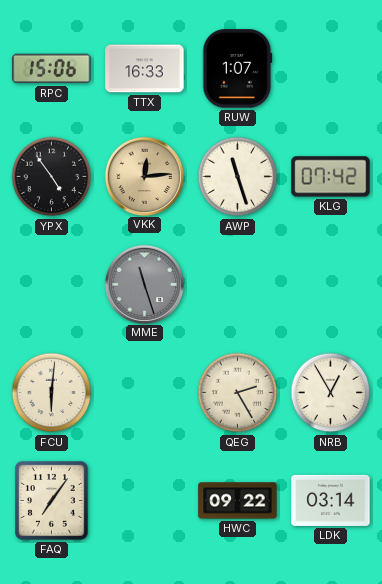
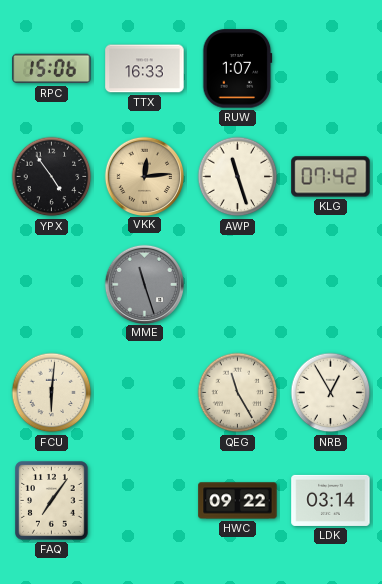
QEG: 2:25 -> 11:25
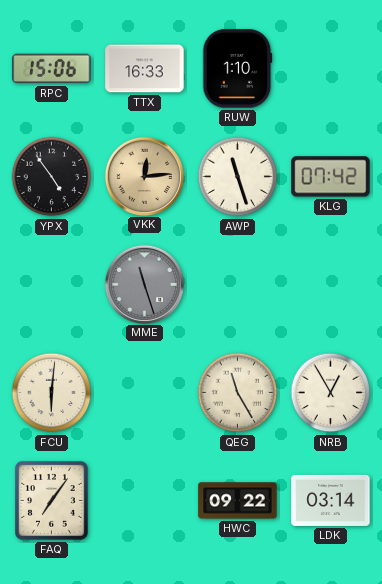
RUW: 1:07 -> 1:10
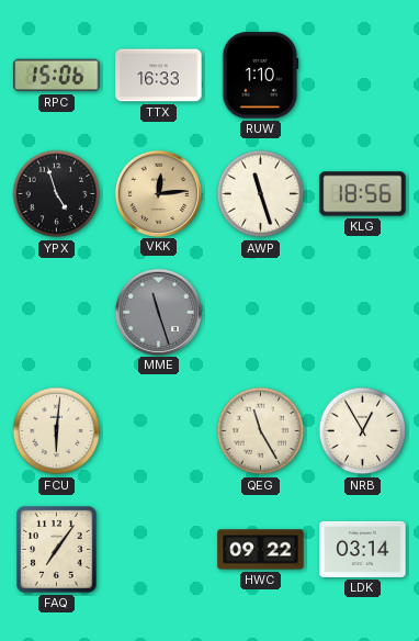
YPX: 4:54 -> 4:57
KLG: 07:42 -> 18:56
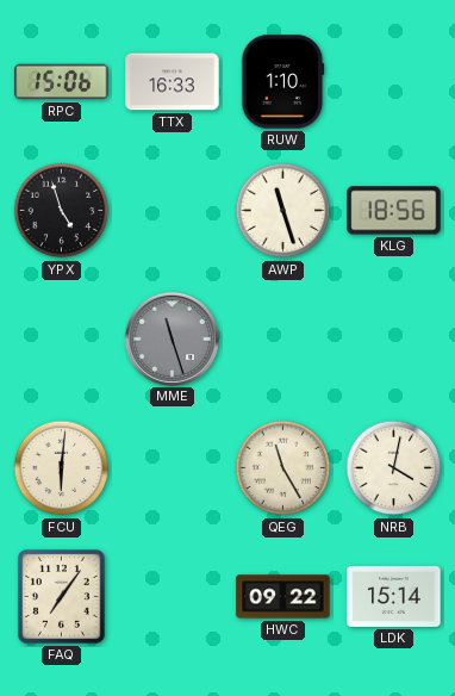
VKK: 12:14 -> none
NRB: 12:55 -> 4:02
LDK: 03:14 -> 15:14
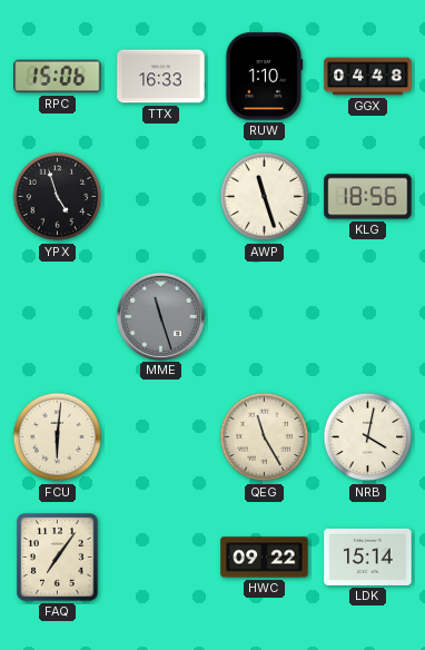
GGX: none -> 04:48
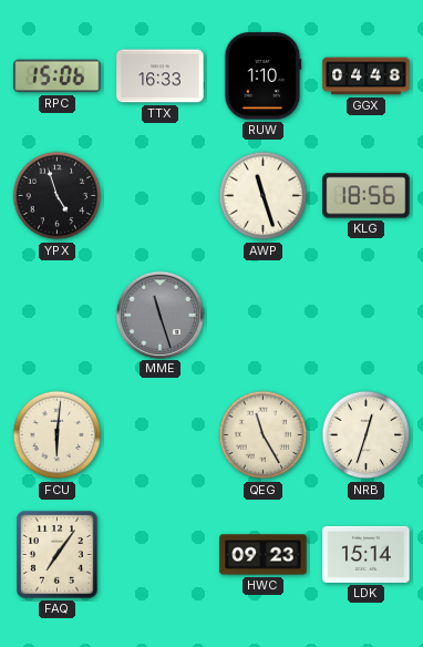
NRB: 4:02 -> 12:33
HWC: 09:22 -> 09:23
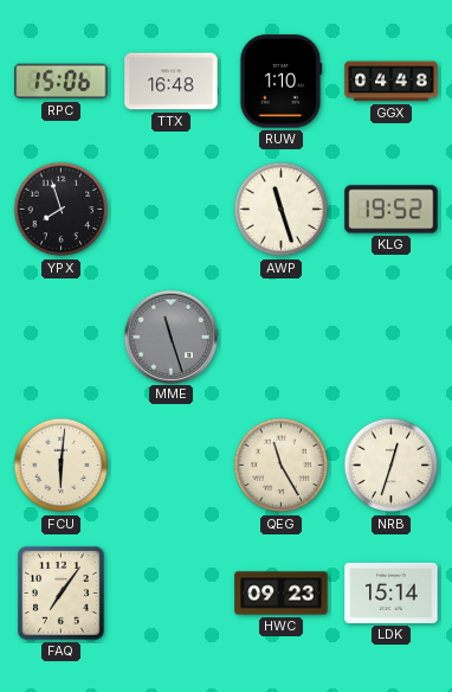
TTX: 16:33 -> 16:48
YPX: 4:57 -> 7:57
KLG: 18:56 -> 19:52
